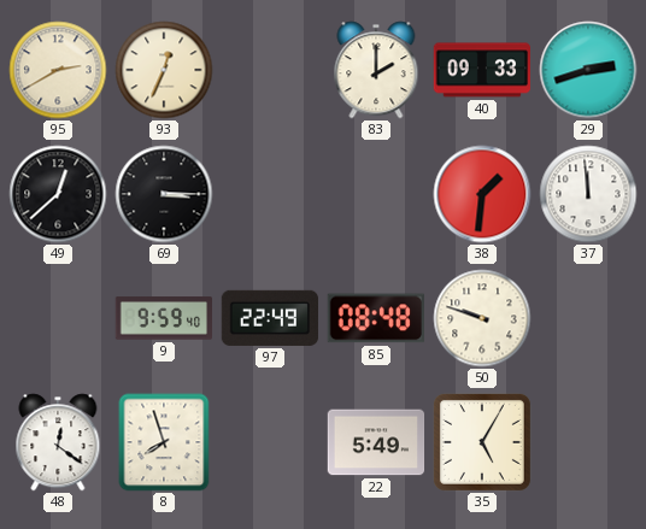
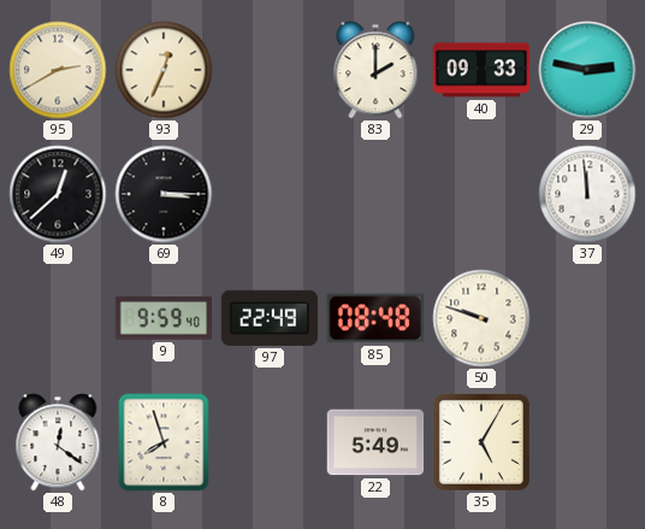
29: 2:42 -> 2:47
38: 1:31 -> none
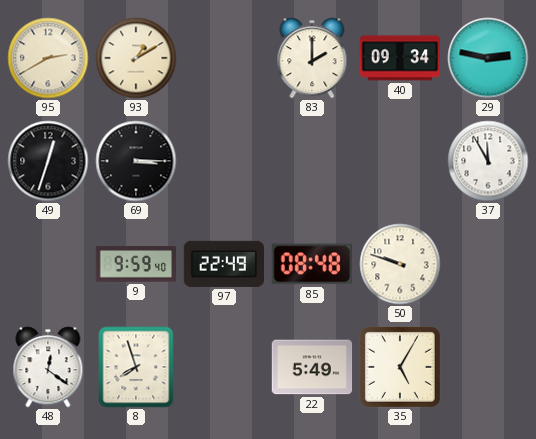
93: 12:34 -> 1:10
40: 09:33 -> 09:34
49: 12:38 -> 12:33
37: 11:59 -> 11:55
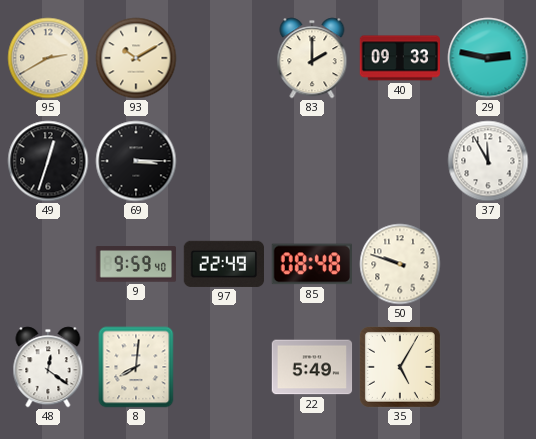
93: 1:10 -> 10:10
40: 09:34 -> 09:33
8: 7:57 -> 8:01
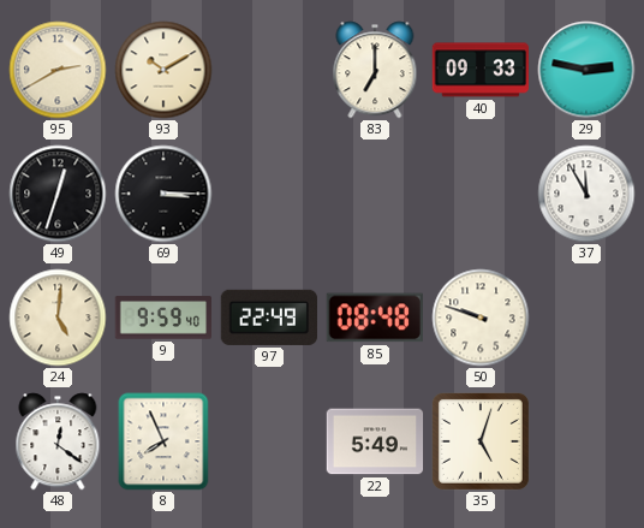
83: 2:00 -> 7:00
24: none -> 5:01
8: 8:01 -> 7:56
35: 5:05 -> 5:03
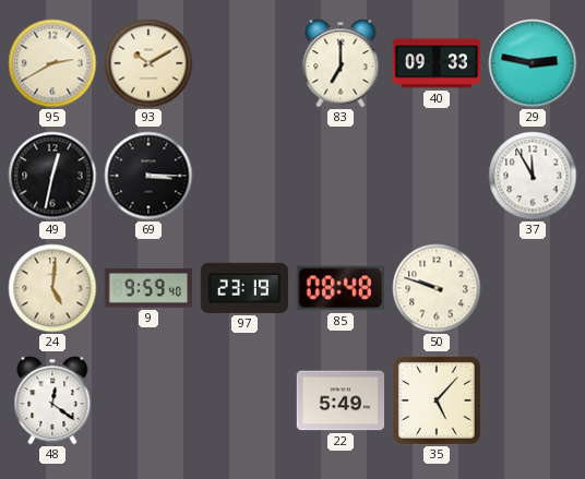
49: 12:33 -> 12:32
97: 22:49 -> 23:19
8: 7:56 -> none
35: 5:03 -> 5:07
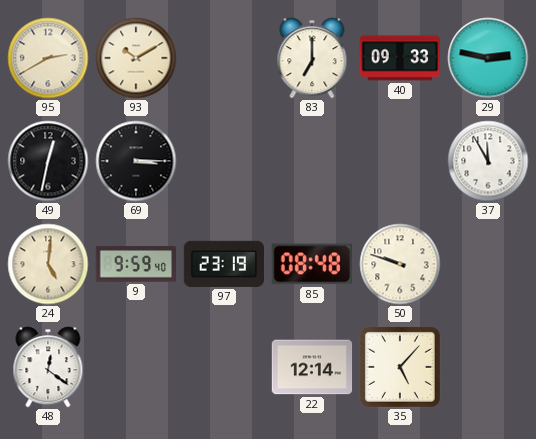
22: 5:49 -> 12:14
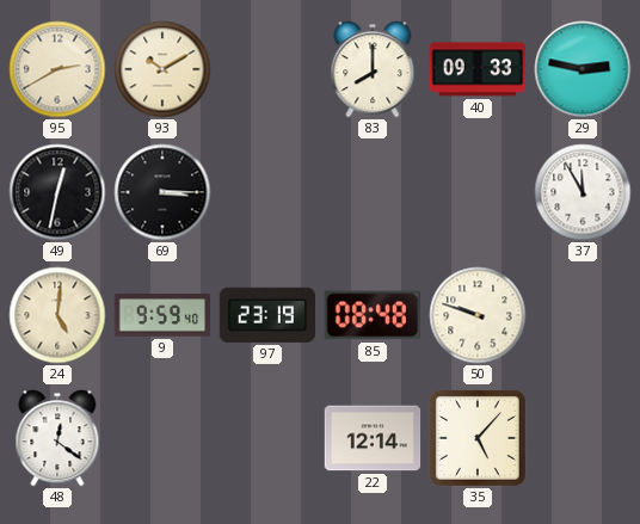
83: 7:00 -> 8:00
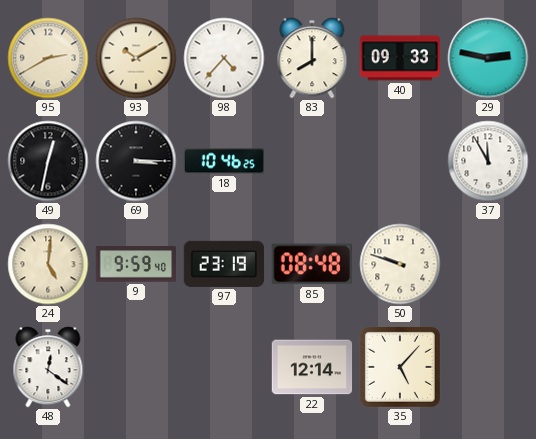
98: none -> 4:37
18: none -> 10:46
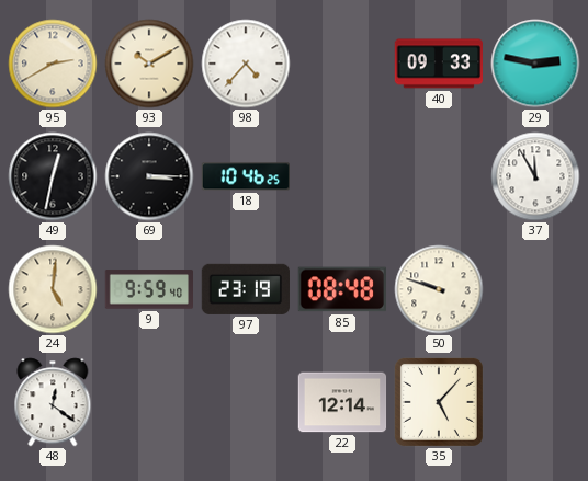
83: 8:00 -> none
